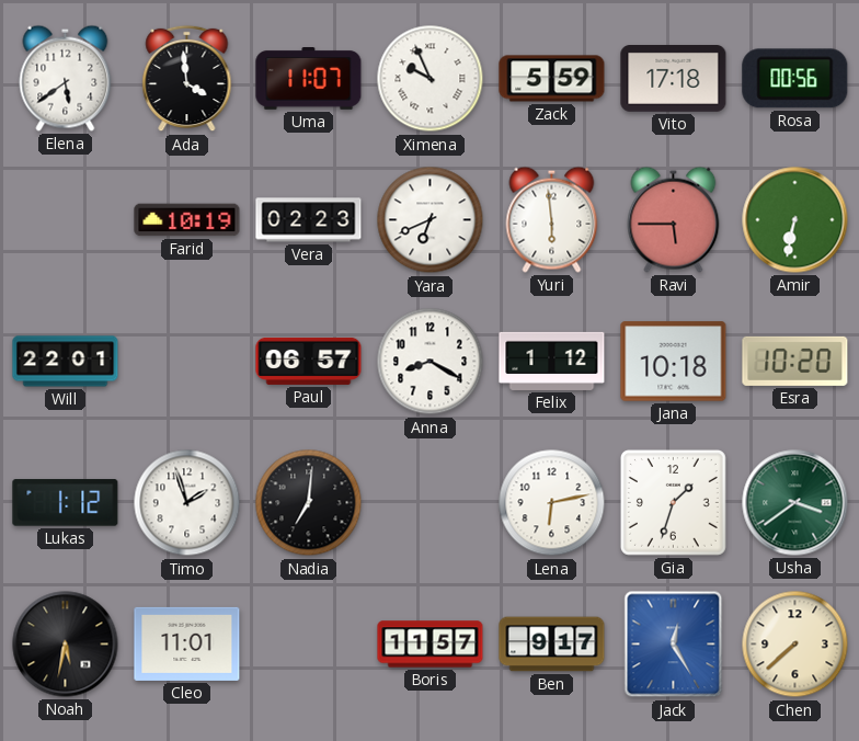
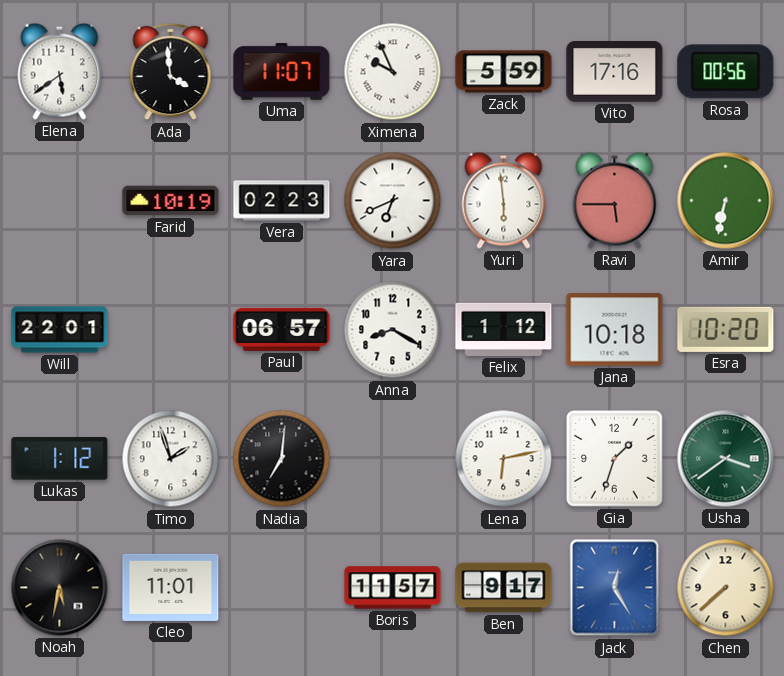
Vito: 17:18 -> 17:16
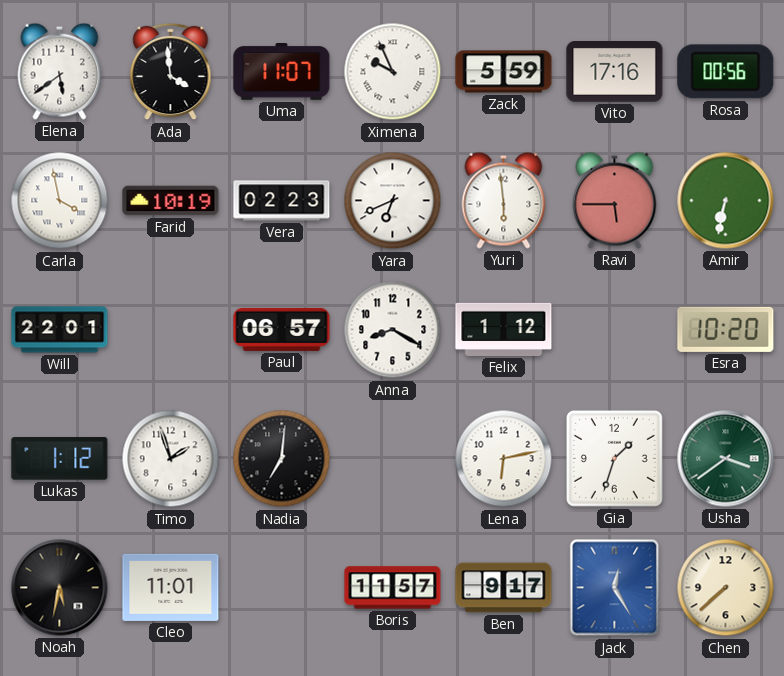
Carla: none -> 3:58
Jana: 10:18 -> none
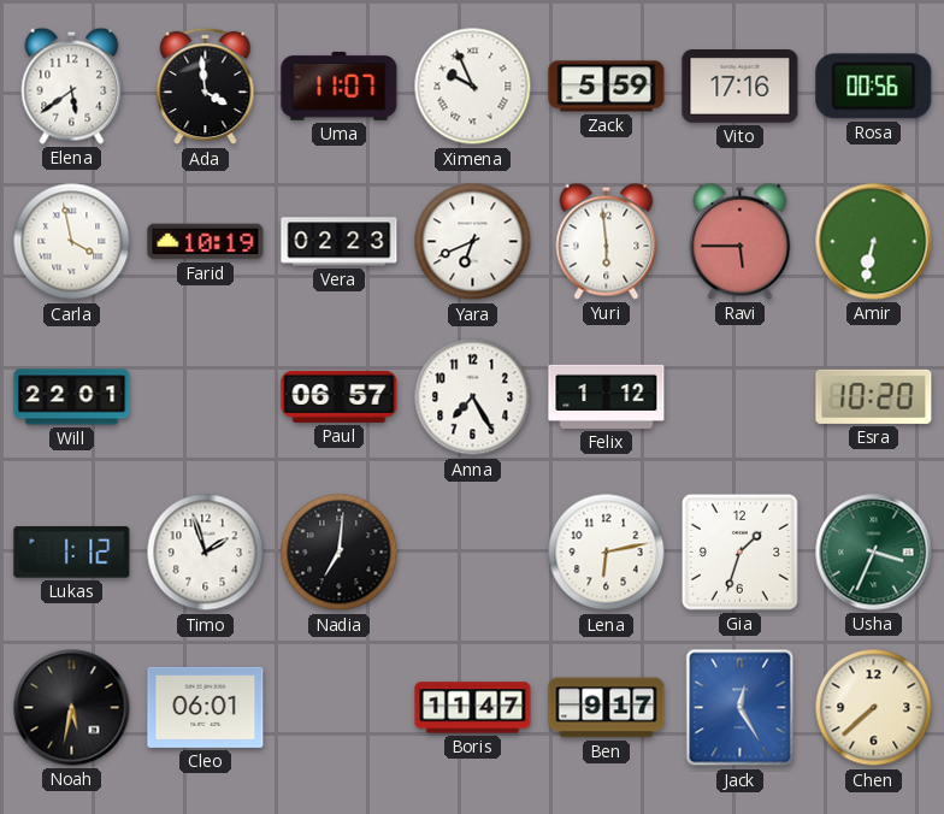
Anna: 8:20 -> 7:25
Usha: 3:39 -> 3:34
Cleo: 11:01 -> 06:01
Boris: 11:57 -> 11:47
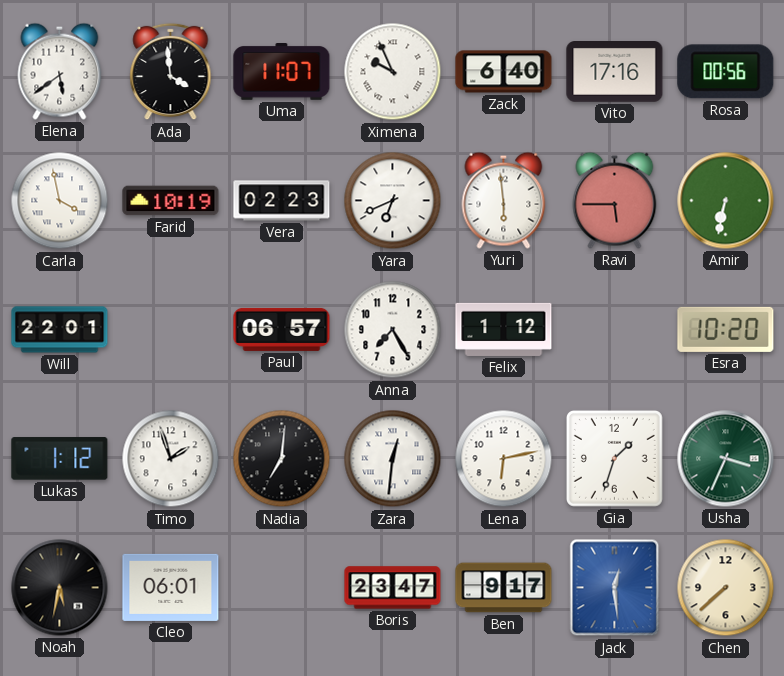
Zack: 5:59 -> 6:40
Zara: none -> 12:31
Boris: 11:47 -> 23:47
Jack: 12:25 -> 12:29
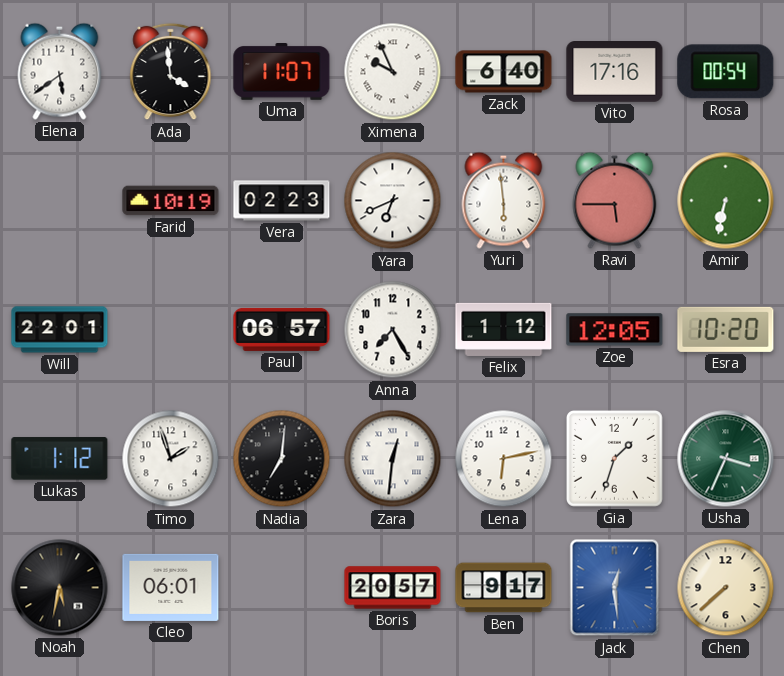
Rosa: 00:56 -> 00:54
Carla: 3:58 -> none
Zoe: none -> 12:05
Boris: 23:47 -> 20:57
